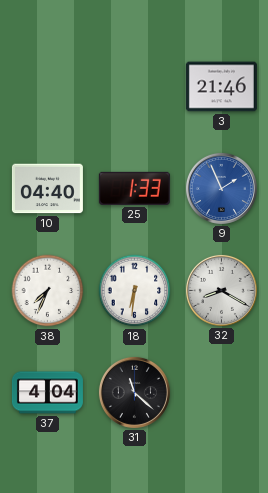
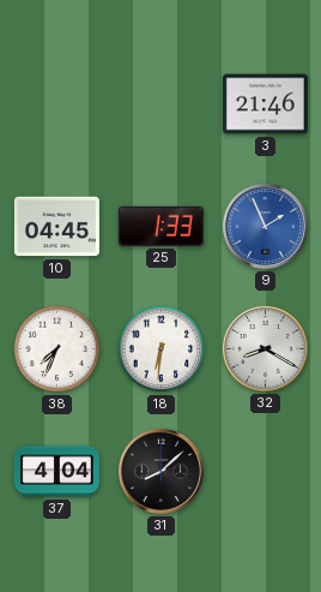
10: 04:40 -> 04:45
31: 11:22 -> 8:08
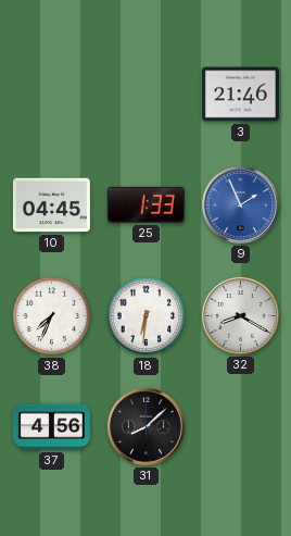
37: 4:04 -> 4:56
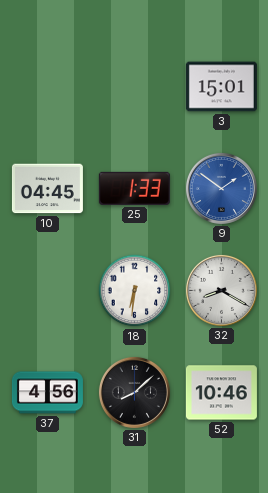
3: 21:46 -> 15:01
9: 1:56 -> 1:51
38: 7:34 -> none
52: none -> 10:46
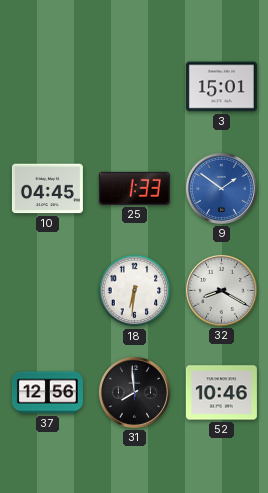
37: 4:56 -> 12:56
31: 8:08 -> 7:59
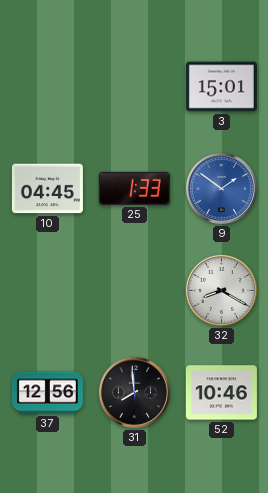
18: 6:31 -> none
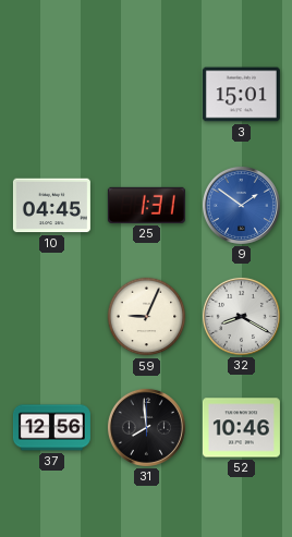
25: 1:33 -> 1:31
59: none -> 9:04
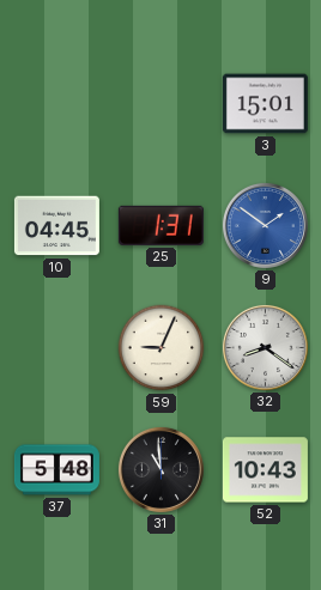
32: 8:20 -> 8:21
37: 12:56 -> 5:48
31: 7:59 -> 10:59
52: 10:46 -> 10:43
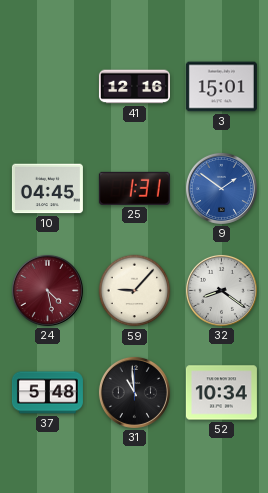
41: none -> 12:16
24: none -> 4:28
59: 9:04 -> 9:07
52: 10:43 -> 10:34
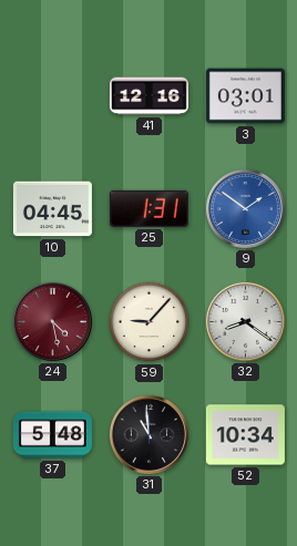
3: 15:01 -> 03:01
